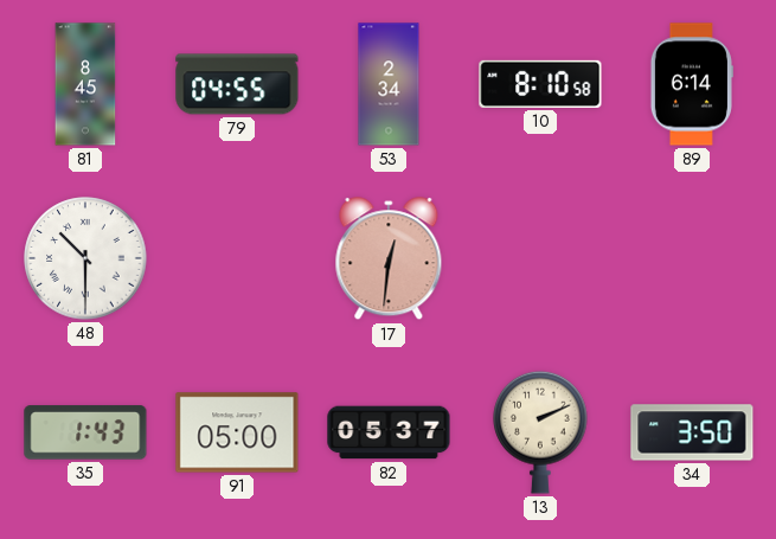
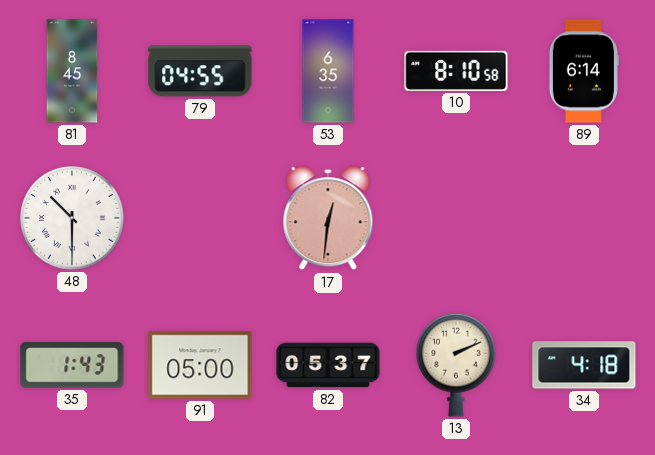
53: 2:34 -> 6:35
34: 3:50 -> 4:18
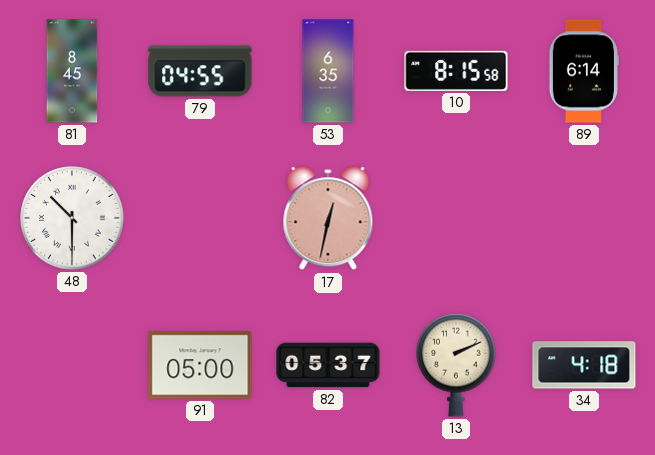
10: 8:10 -> 8:15
17: 12:31 -> 12:32
35: 1:43 -> none
